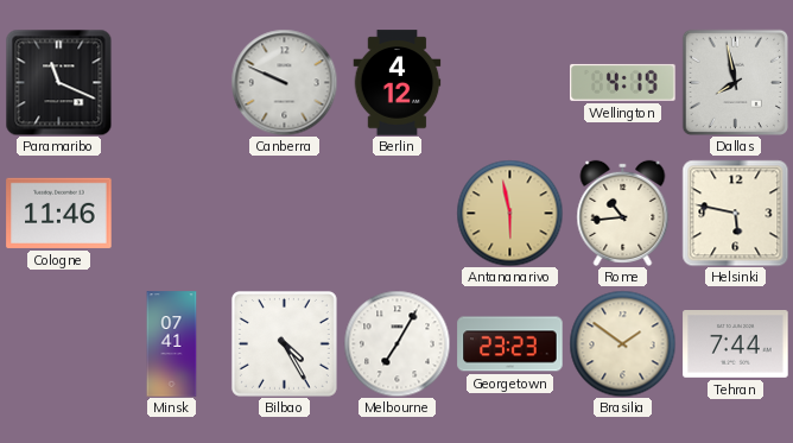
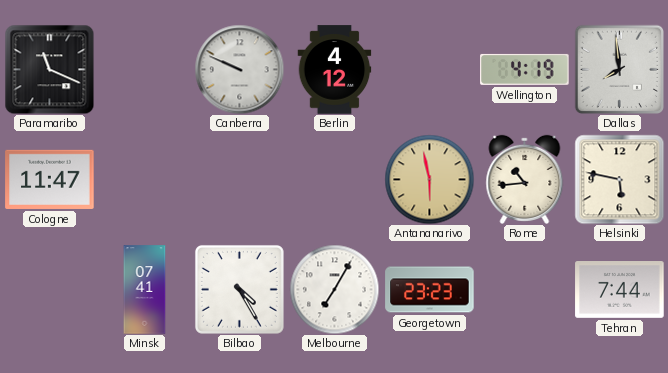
Dallas: 7:58 -> 7:59
Cologne: 11:46 -> 11:47
Brasilia: 1:51 -> none
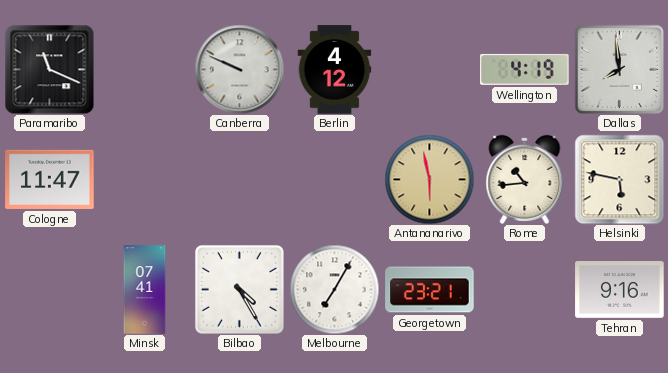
Georgetown: 23:23 -> 23:21
Tehran: 7:44 -> 9:16
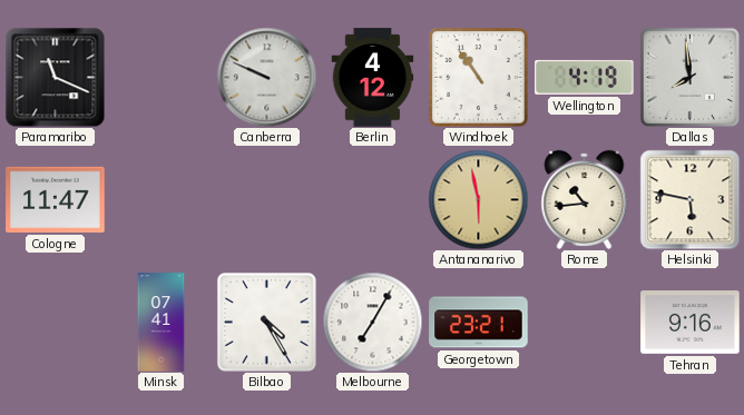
Windhoek: none -> 10:54
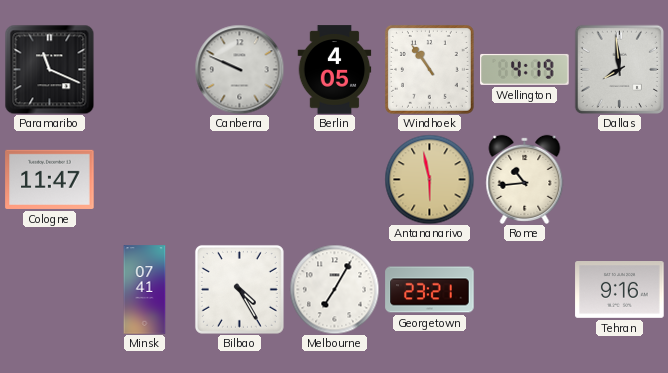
Berlin: 4:12 -> 4:05
Helsinki: 5:47 -> none
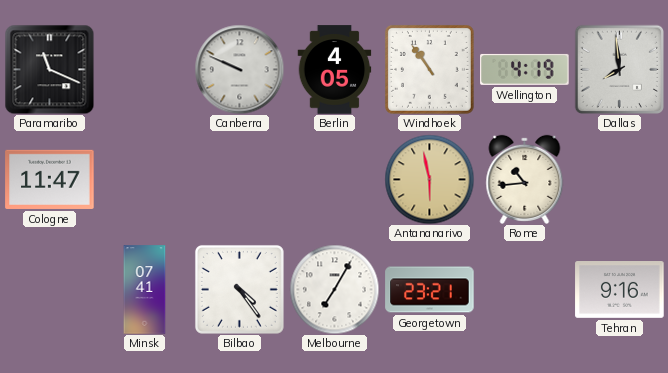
Bilbao: 4:25 -> 4:24
